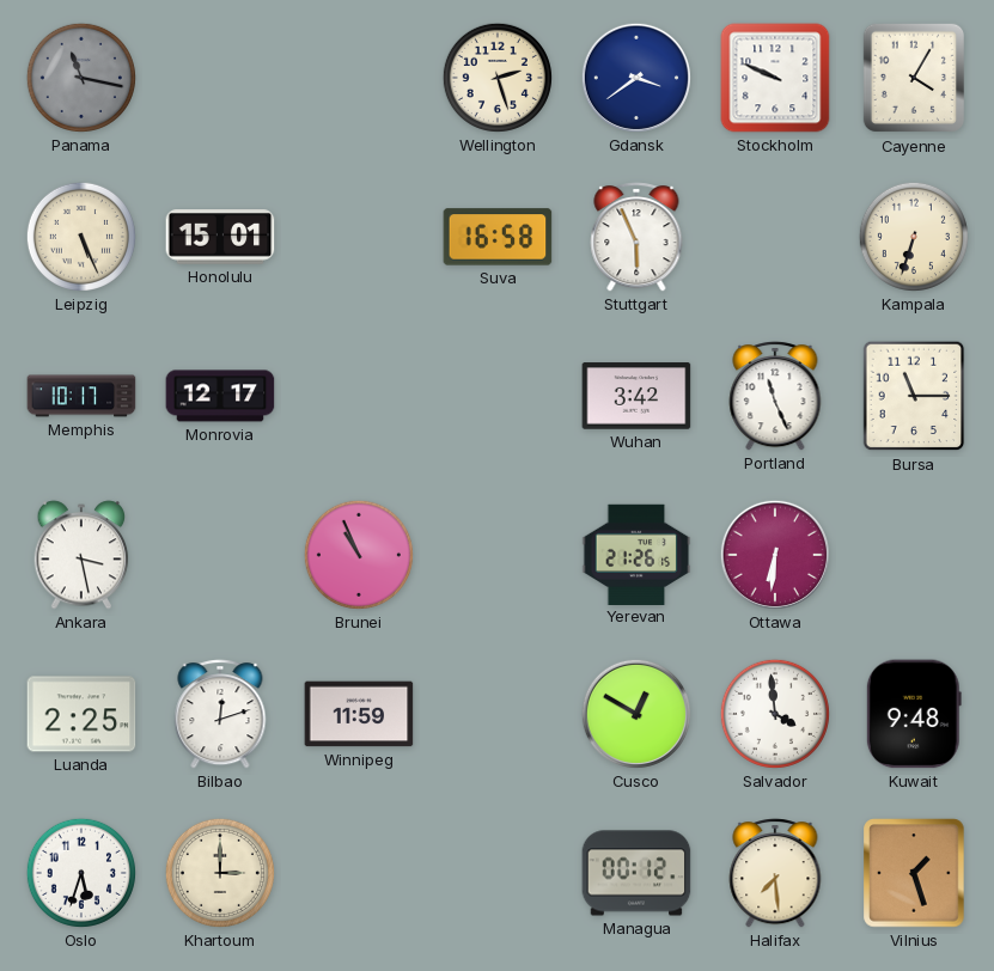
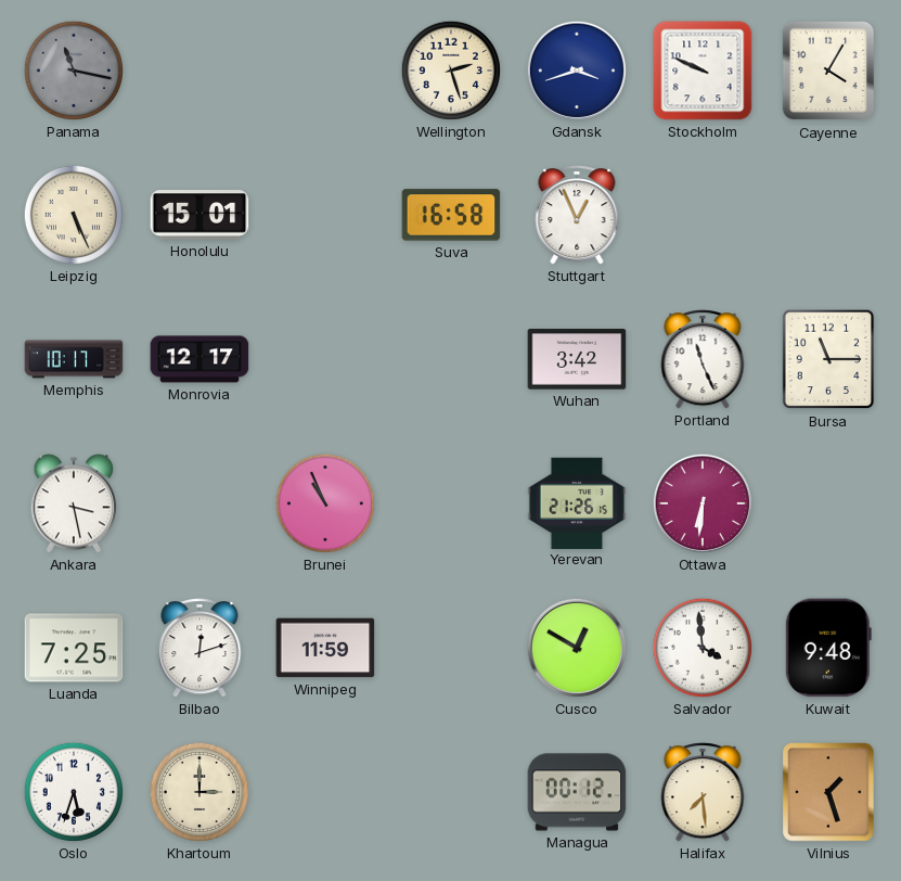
Gdansk: 3:39 -> 3:42
Stuttgart: 5:56 -> 12:56
Kampala: 6:33 -> none
Luanda: 2:25 -> 7:25
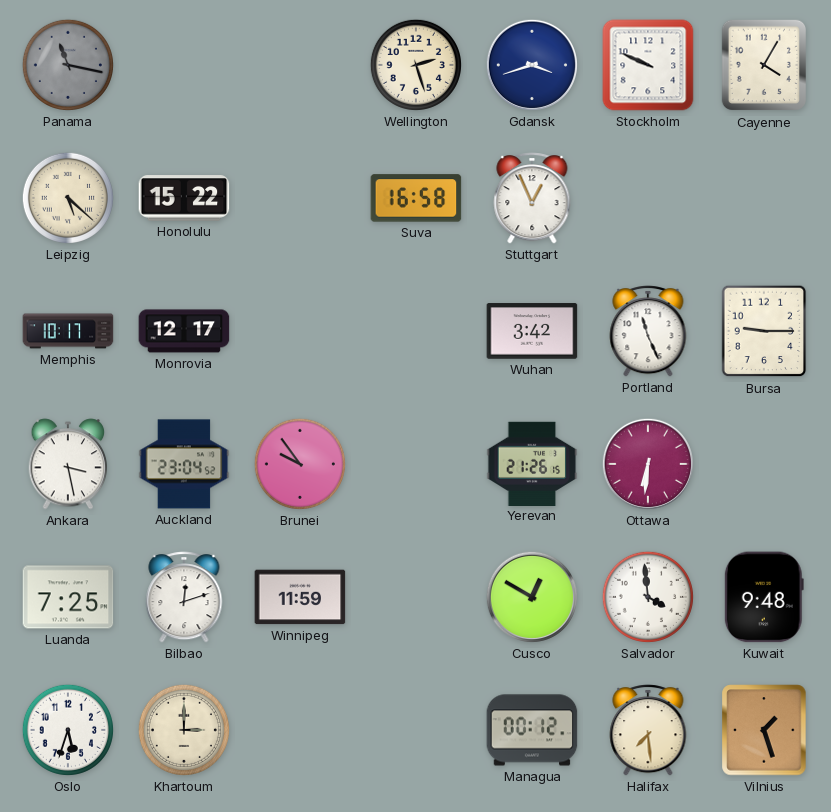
Leipzig: 5:26 -> 5:22
Honolulu: 15:01 -> 15:22
Bursa: 11:15 -> 9:15
Auckland: none -> 23:04
Brunei: 10:56 -> 9:54
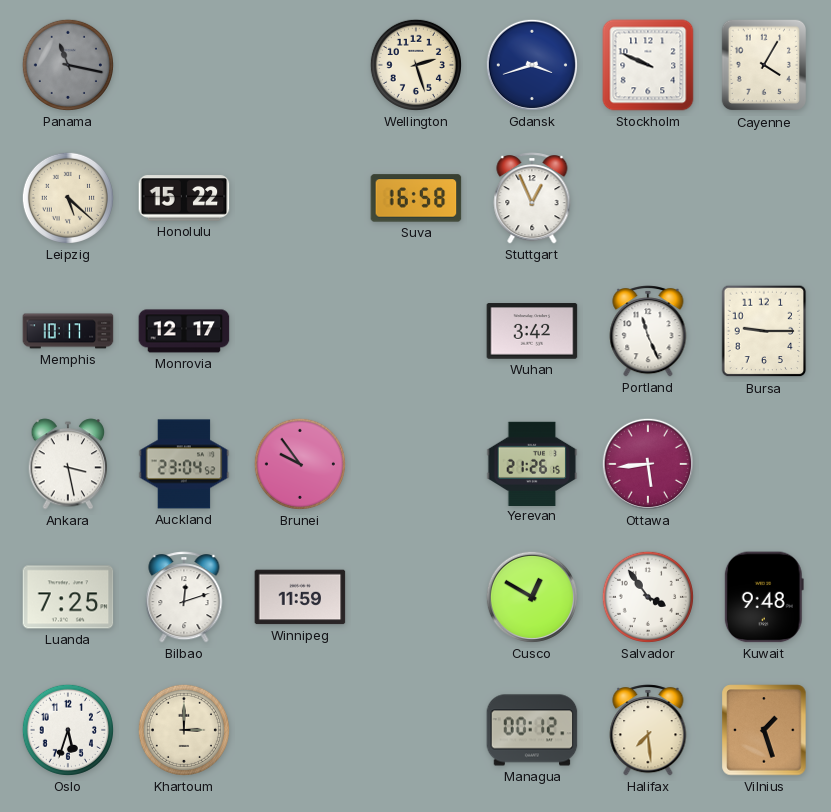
Ottawa: 6:31 -> 5:44
Salvador: 3:59 -> 3:54
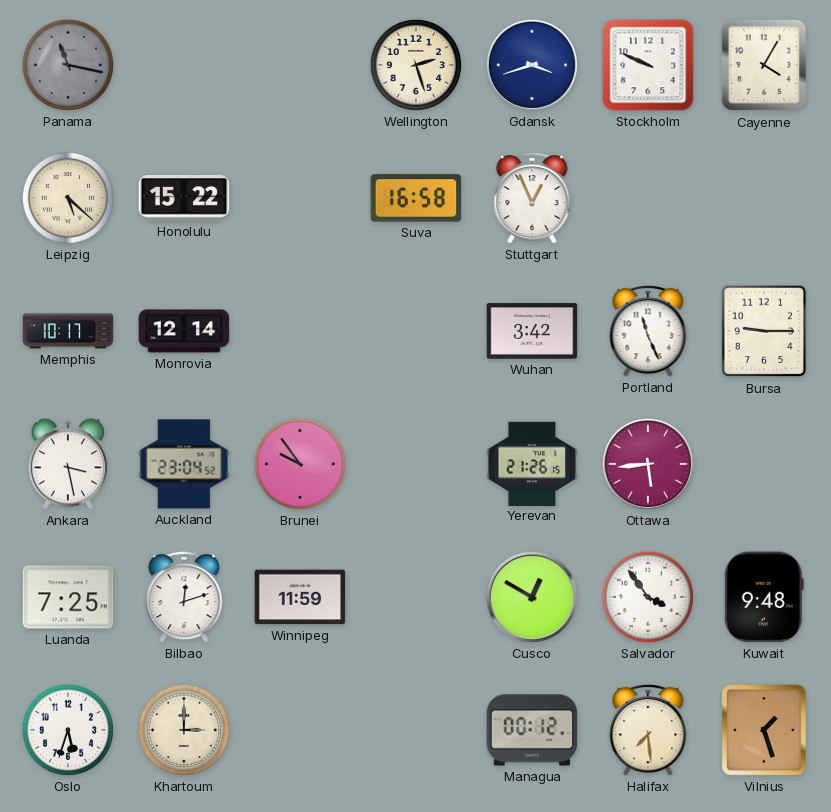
Monrovia: 12:17 -> 12:14
